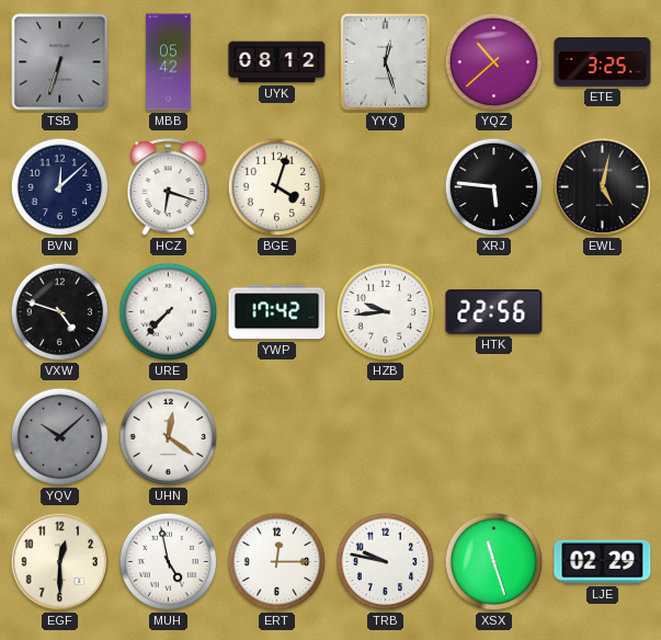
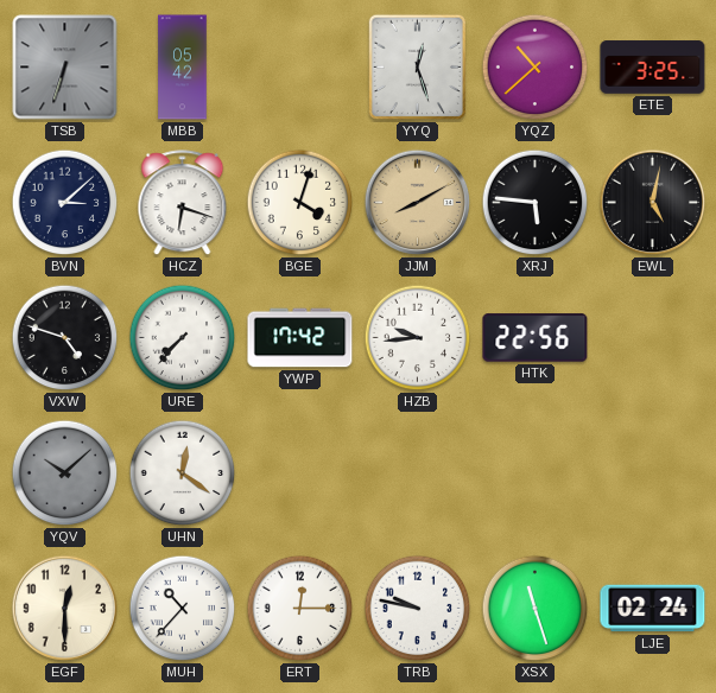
UYK: 08:12 -> none
BVN: 12:08 -> 3:08
JJM: none -> 8:10
MUH: 4:58 -> 10:37
LJE: 02:29 -> 02:24
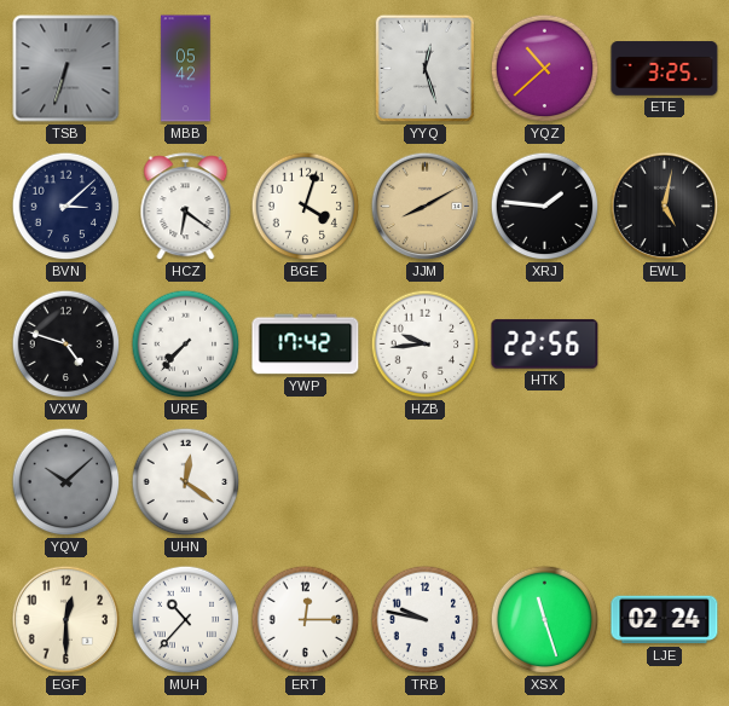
HCZ: 6:18 -> 6:21
XRJ: 5:46 -> 1:46
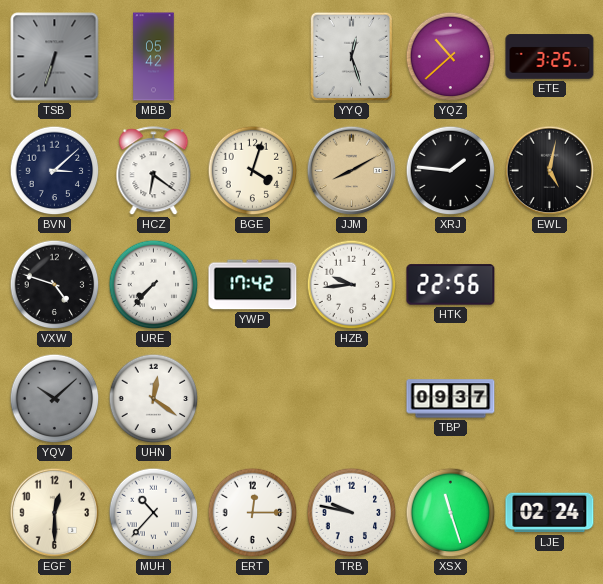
TBP: none -> 09:37
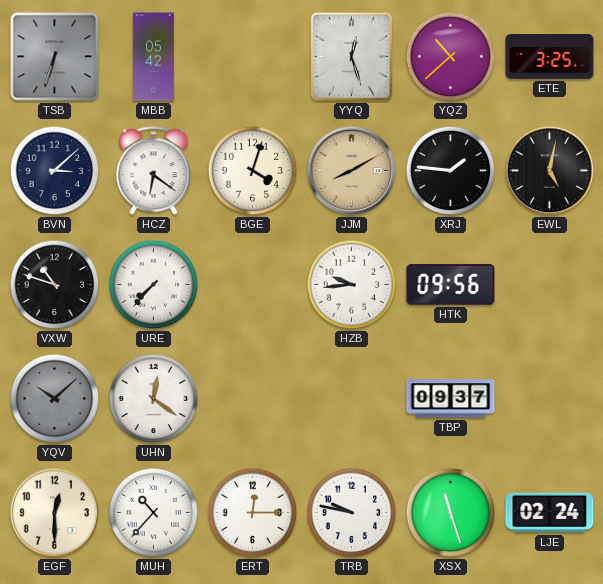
VXW: 4:48 -> 10:48
YWP: 17:42 -> none
HTK: 22:56 -> 09:56
